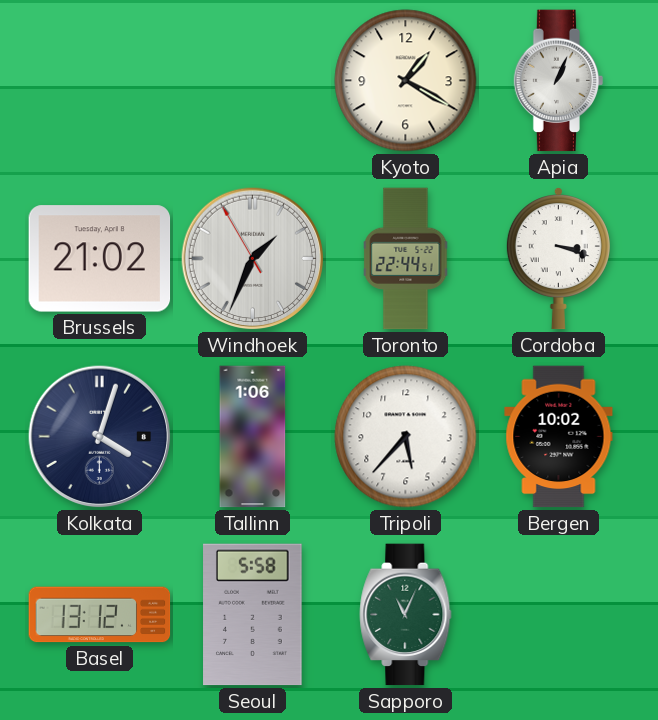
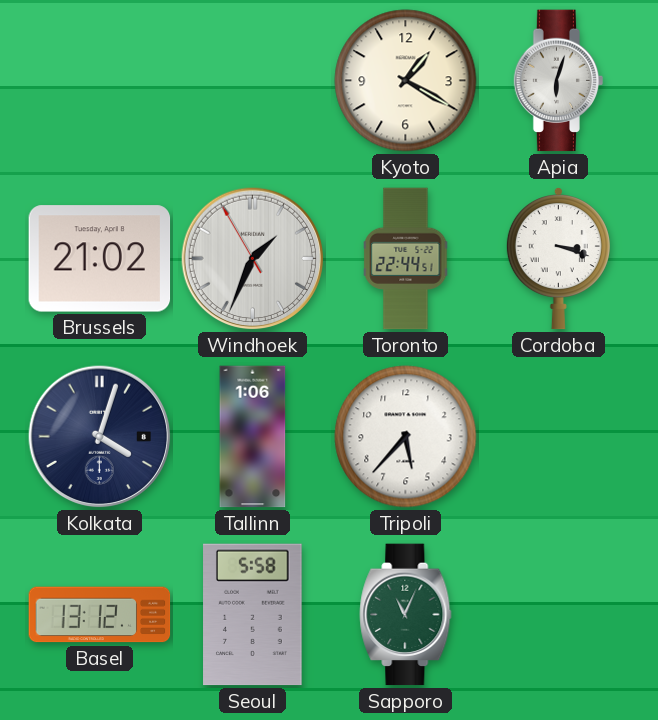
Apia: 1:04 -> 6:03
Bergen: 10:02 -> none
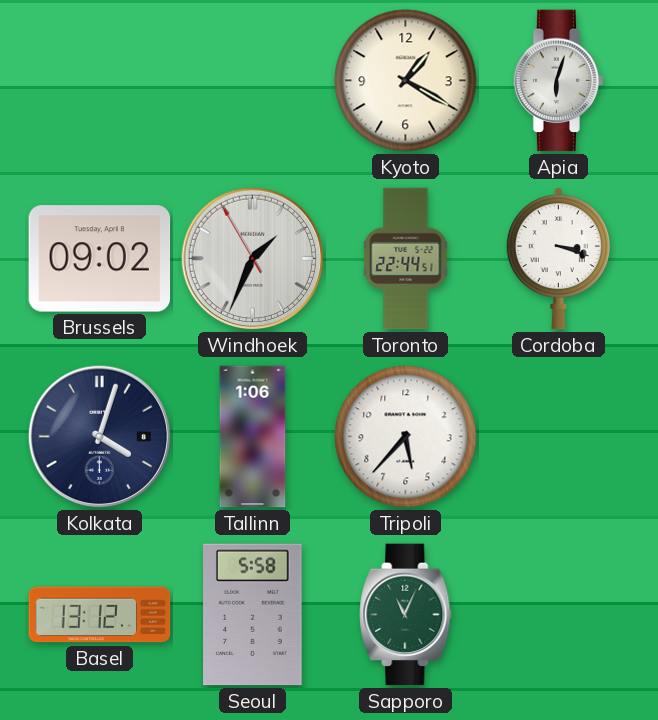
Brussels: 21:02 -> 09:02
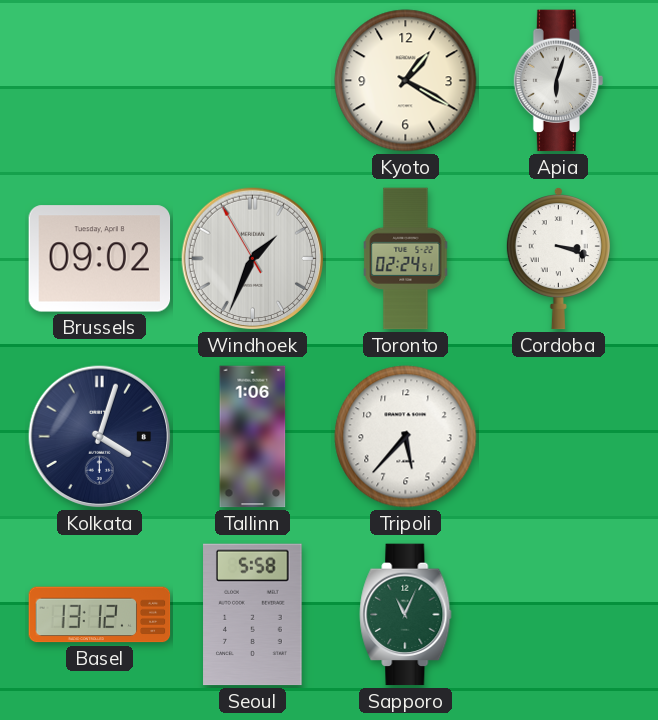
Toronto: 22:44 -> 02:24
